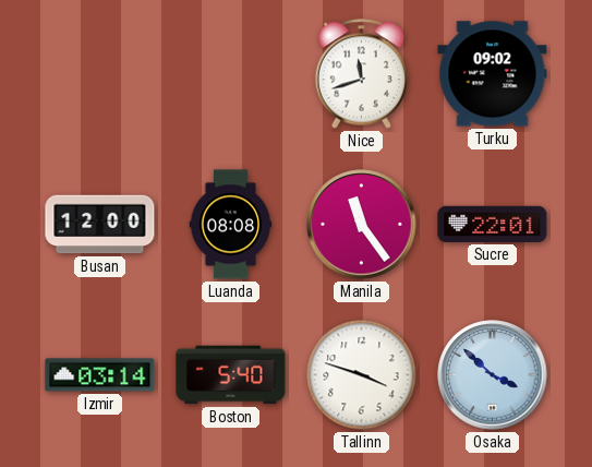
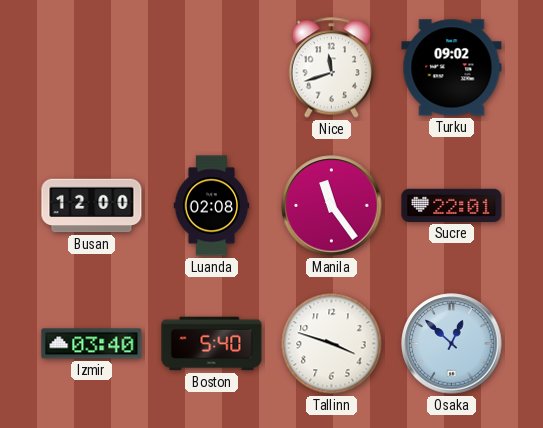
Luanda: 08:08 -> 02:08
Izmir: 03:14 -> 03:40
Osaka: 3:52 -> 12:52
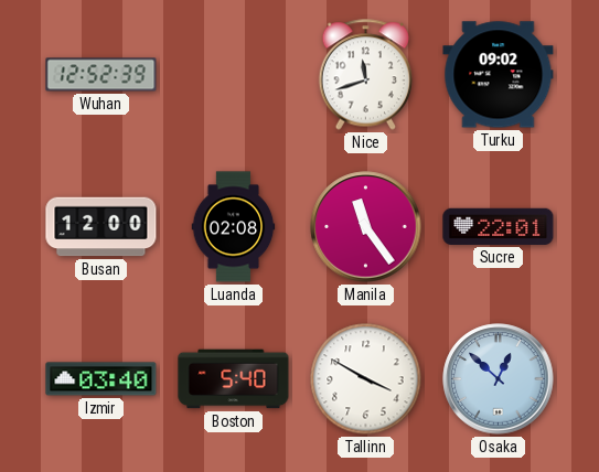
Wuhan: none -> 12:52
Tallinn: 3:48 -> 3:50
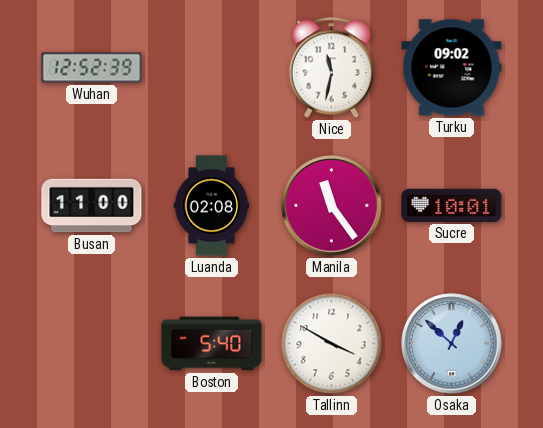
Nice: 11:42 -> 11:32
Busan: 12:00 -> 11:00
Sucre: 22:01 -> 10:01
Izmir: 03:40 -> none
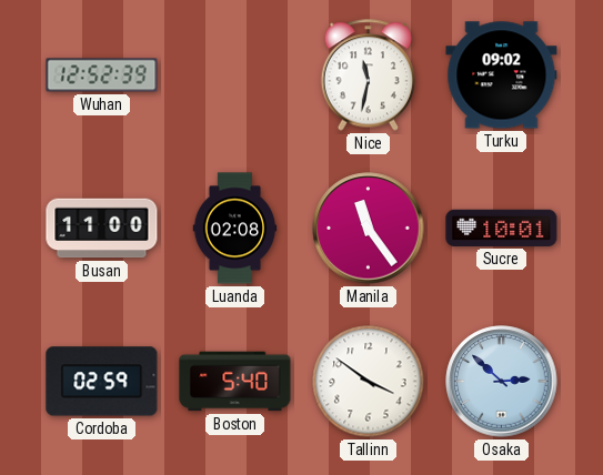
Cordoba: none -> 02:59
Tallinn: 3:50 -> 3:51
Osaka: 12:52 -> 2:52
